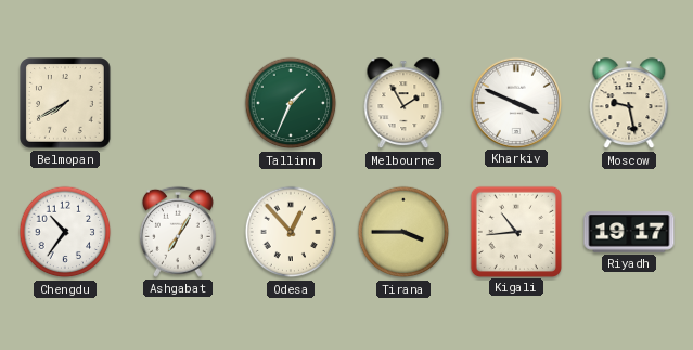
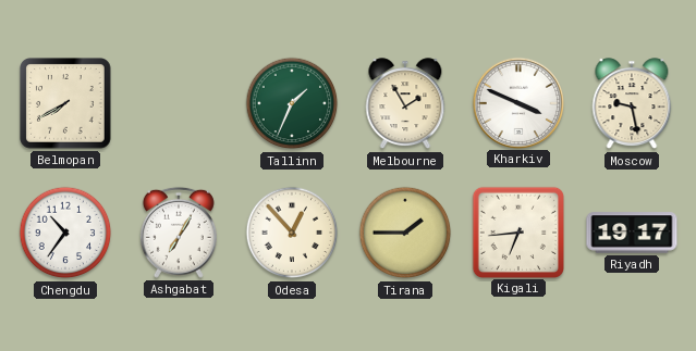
Tirana: 3:45 -> 1:45
Kigali: 10:44 -> 6:44
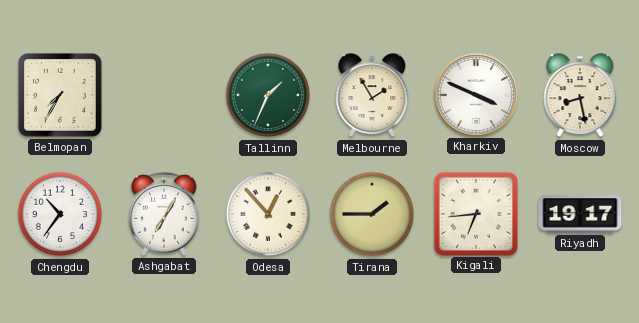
Belmopan: 7:40 -> 7:35
Moscow: 9:28 -> 8:28
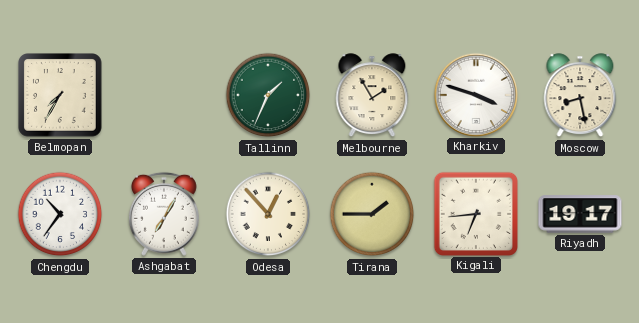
Kharkiv: 3:49 -> 3:48
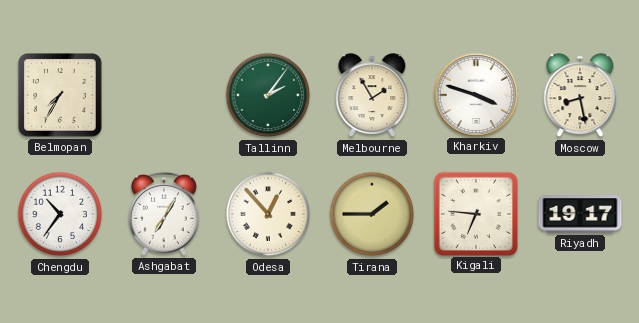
Tallinn: 1:34 -> 2:06
Kigali: 6:44 -> 6:46
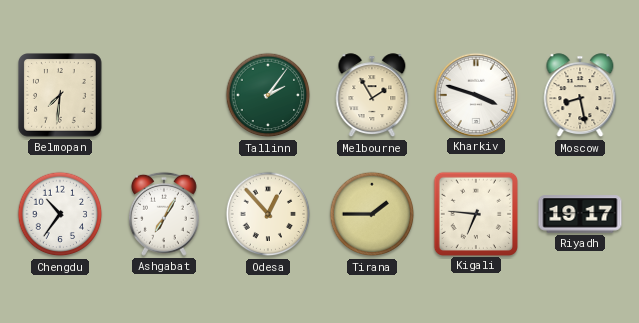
Belmopan: 7:35 -> 7:31
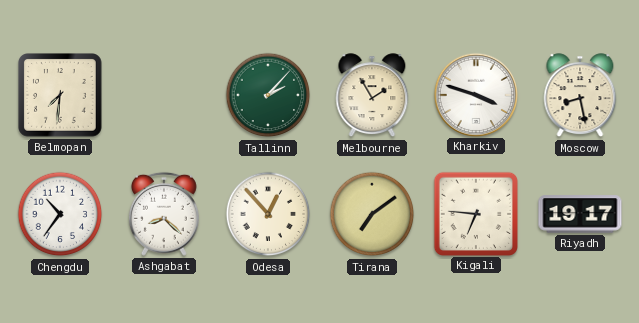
Tallinn: 2:06 -> 2:07
Ashgabat: 7:05 -> 8:22
Tirana: 1:45 -> 7:09
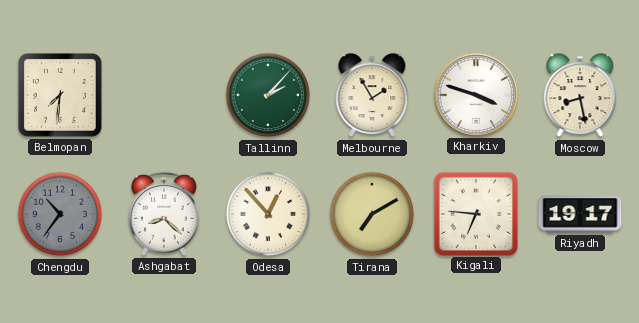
Chengdu dial: white -> grey
Tirana: 7:09 -> 7:10
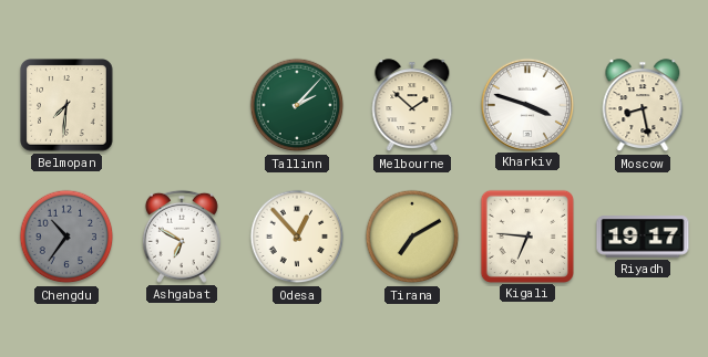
Melbourne: 1:55 -> 1:52
Ashgabat: 8:22 -> 6:50
